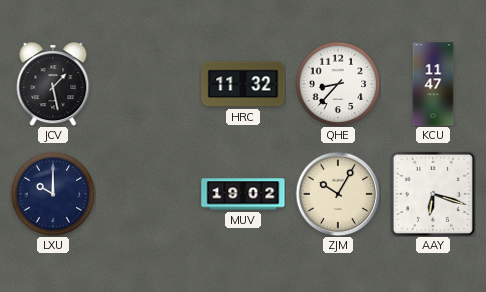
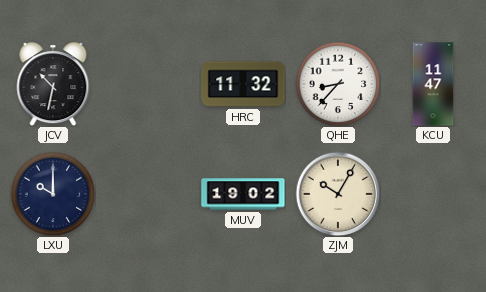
JCV: 1:28 -> 10:32
AAY: 6:18 -> none
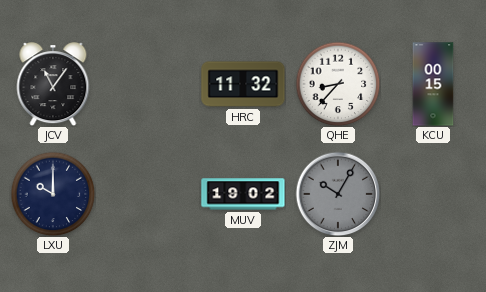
JCV: 10:32 -> 11:06
KCU: 11:47 -> 00:15
ZJM dial: cream -> grey
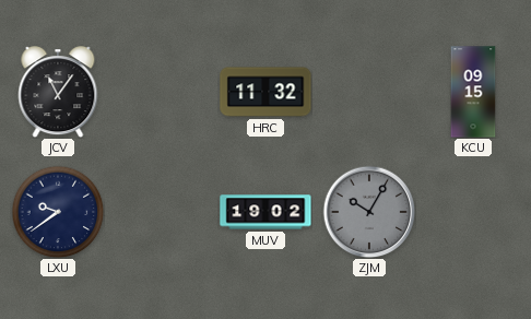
QHE: 8:37 -> none
KCU: 00:15 -> 09:15
LXU: 10:00 -> 9:39
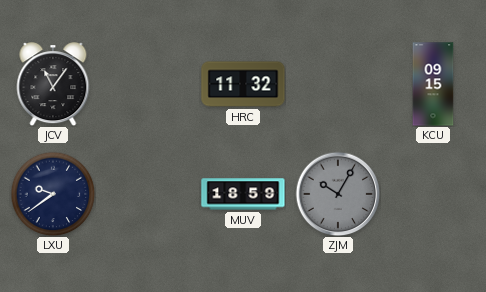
MUV: 19:02 -> 18:59
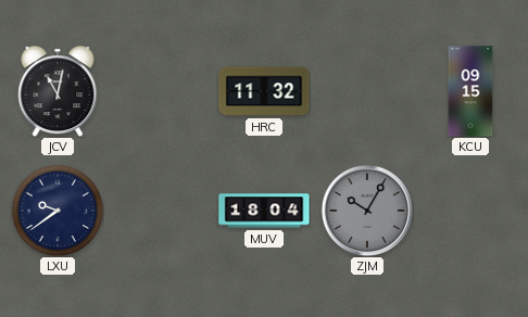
JCV: 11:06 -> 11:02
MUV: 18:59 -> 18:04
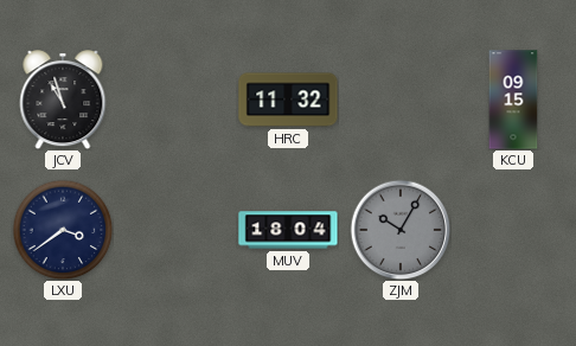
JCV: 11:02 -> 10:57
LXU: 9:39 -> 3:39
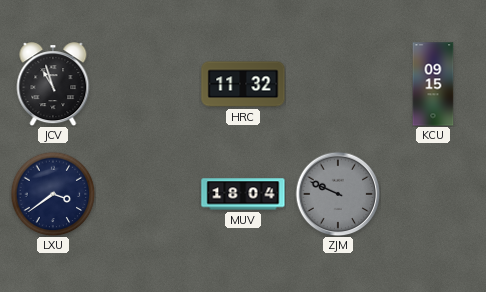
ZJM: 10:05 -> 9:49
